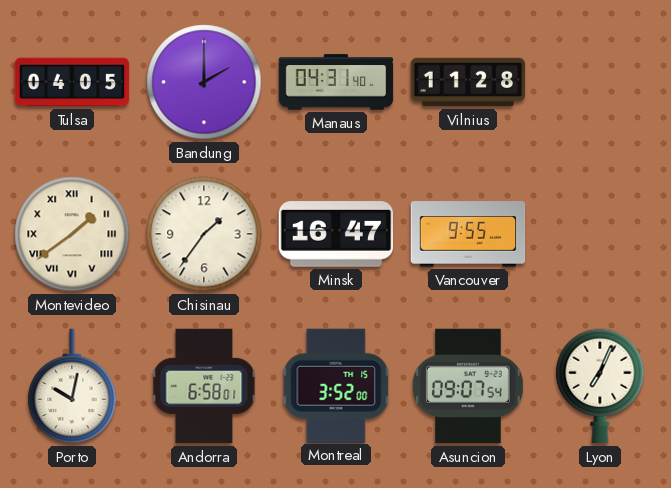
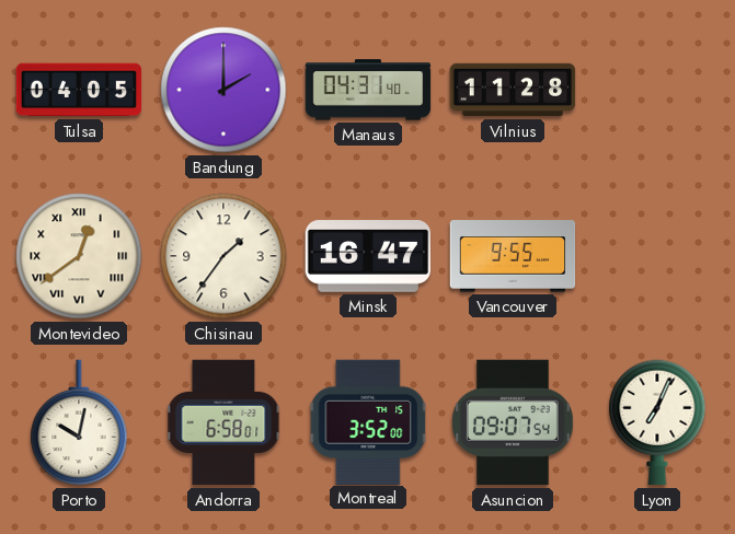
Montevideo: 1:39 -> 12:39
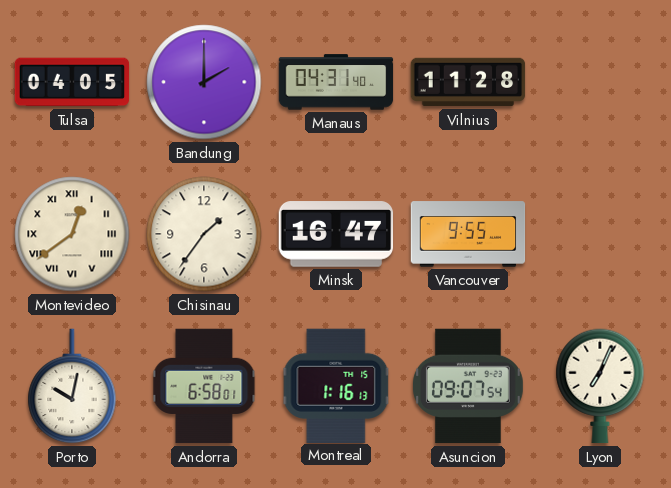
Montreal: 3:52 -> 1:16
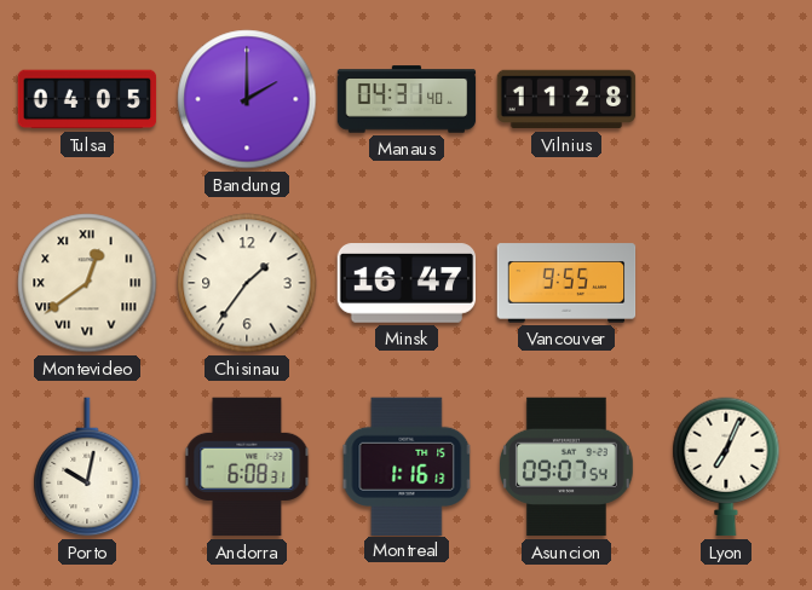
Andorra: 6:58 -> 6:08
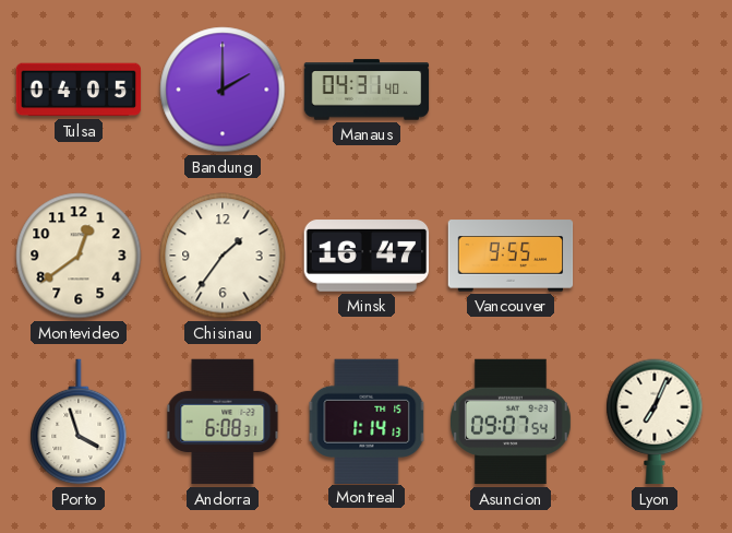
Vilnius: 11:28 -> none
Montevideo numerals: Roman -> Arabic
Porto: 10:02 -> 3:57
Montreal: 1:16 -> 1:14
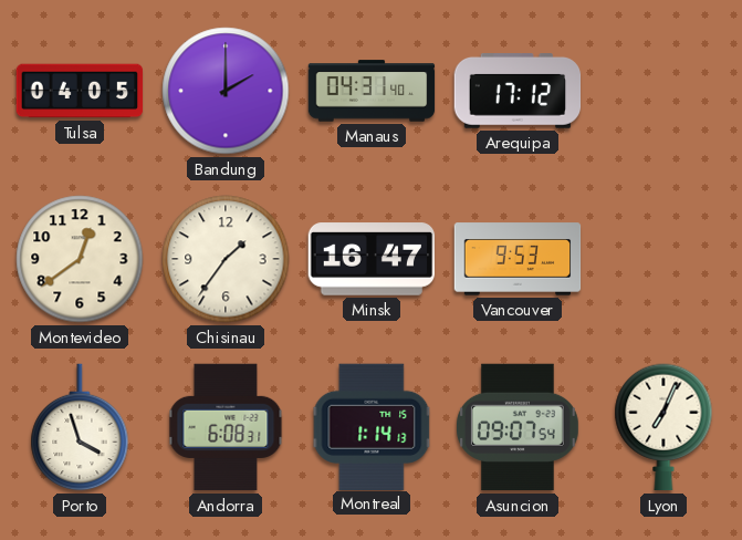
Arequipa: none -> 17:12
Vancouver: 9:55 -> 9:53
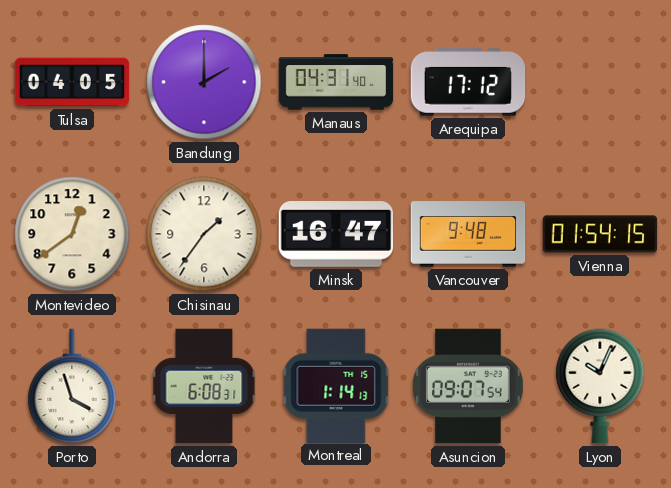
Vancouver: 9:53 -> 9:48
Vienna: none -> 01:54
Lyon: 7:04 -> 10:04
